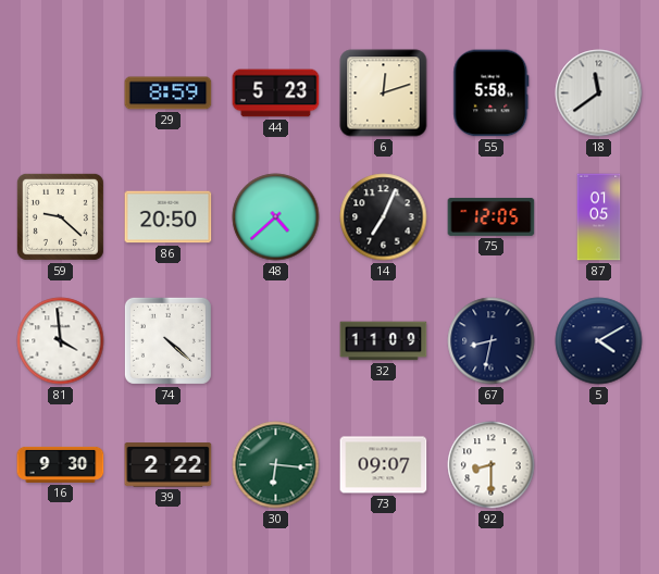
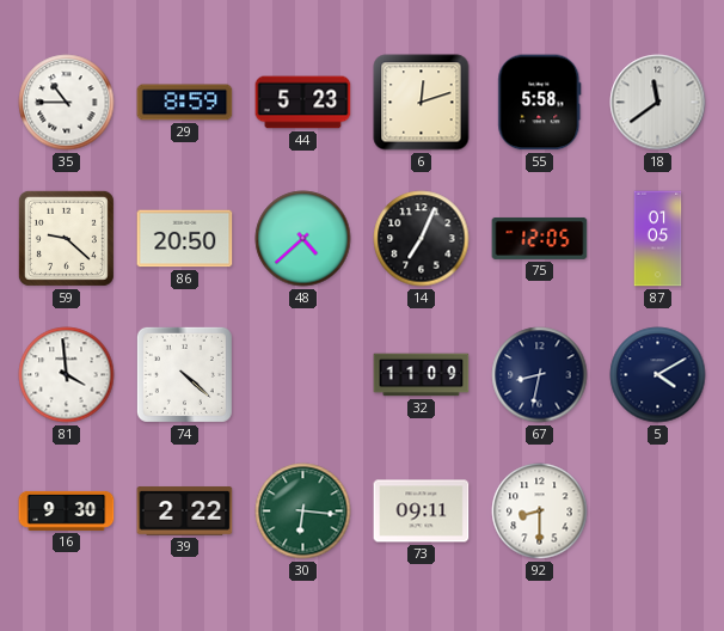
35: none -> 10:45
73: 09:07 -> 09:11
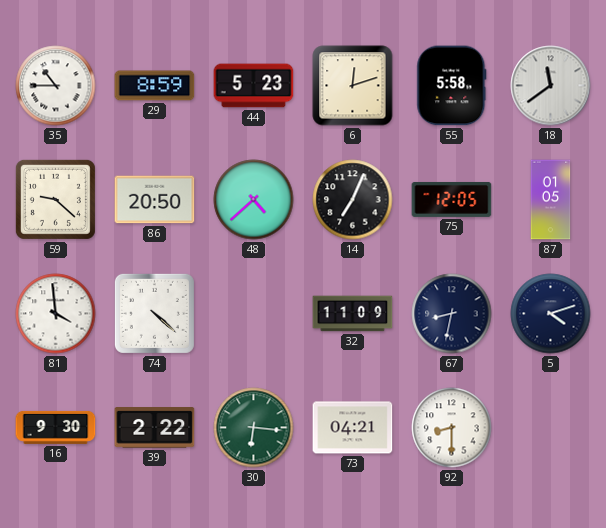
5: 4:10 -> 4:12
73: 09:11 -> 04:21
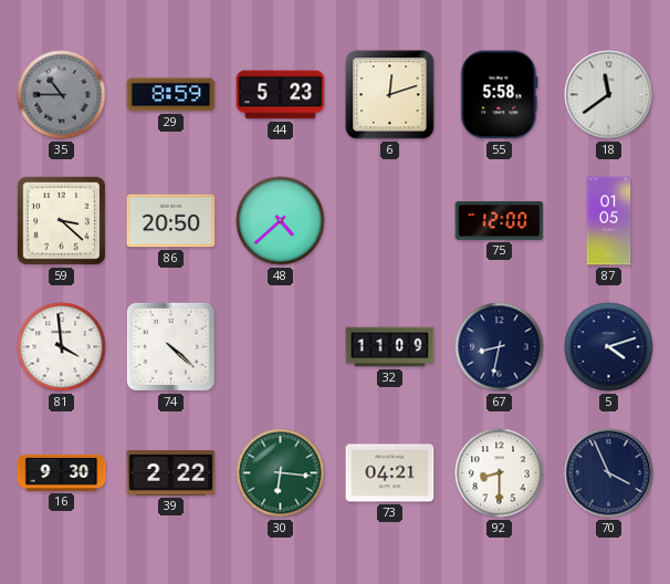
35 dial: white -> grey
59: 9:22 -> 3:22
14: 7:04 -> none
75: 12:05 -> 12:00
70: none -> 3:56
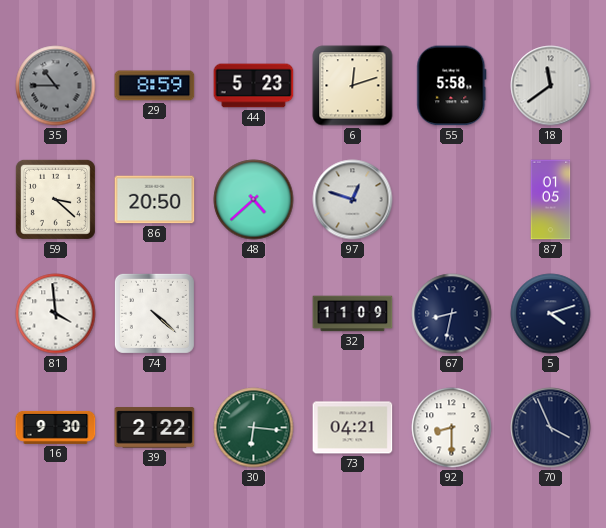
97: none -> 12:48
75: 12:00 -> none
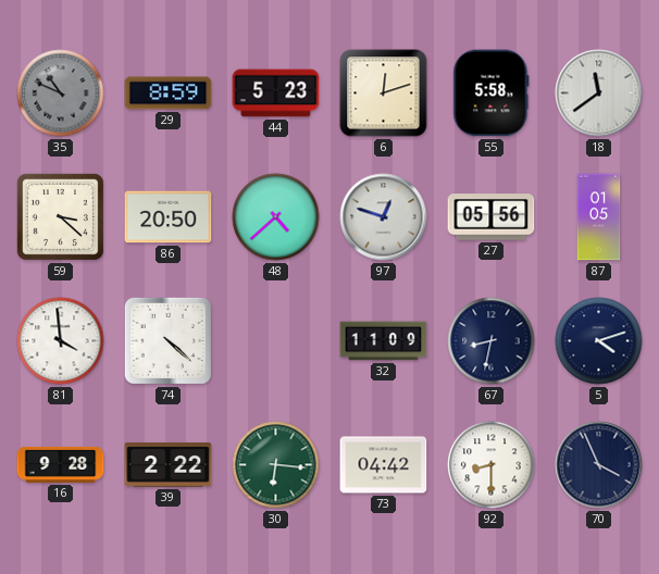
35: 10:45 -> 10:49
27: none -> 05:56
16: 9:30 -> 9:28
73: 04:21 -> 04:42
